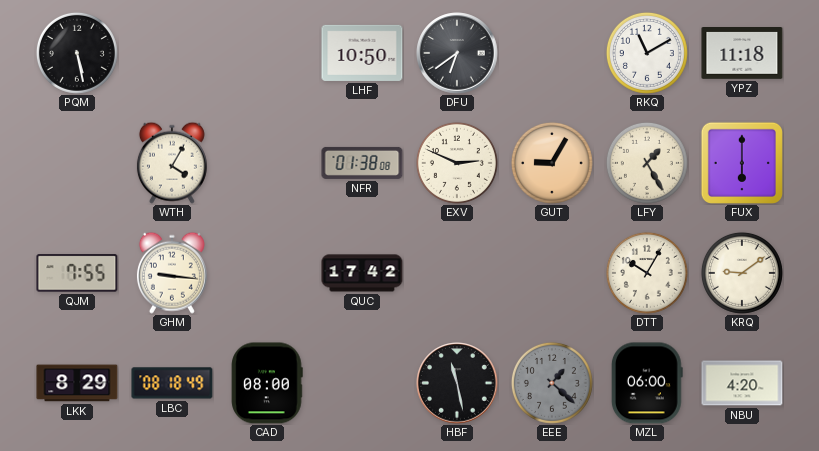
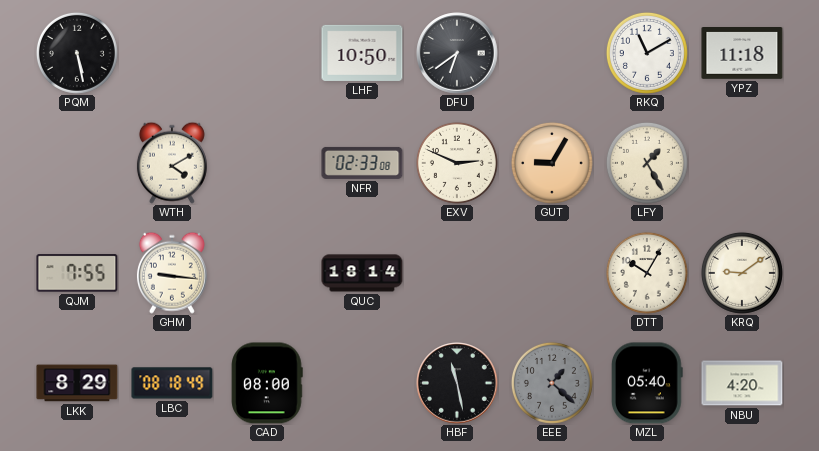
WTH: 4:05 -> 4:10
NFR: 01:38 -> 02:33
FUX: 6:00 -> none
QUC: 17:42 -> 18:14
MZL: 06:00 -> 05:40
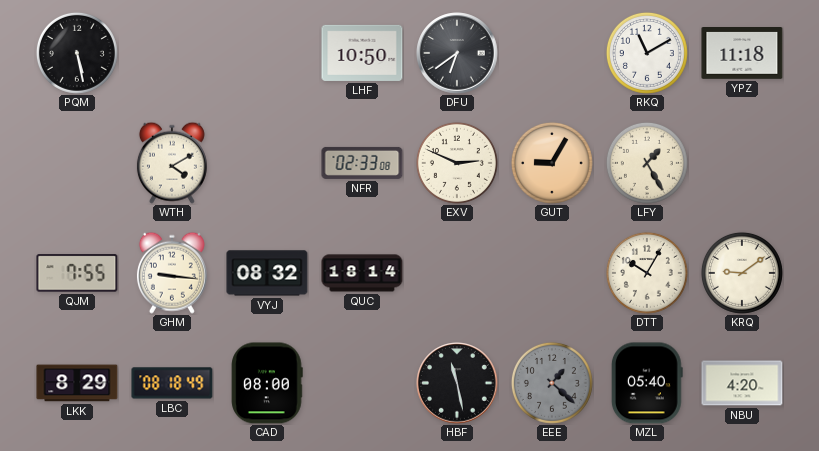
VYJ: none -> 08:32
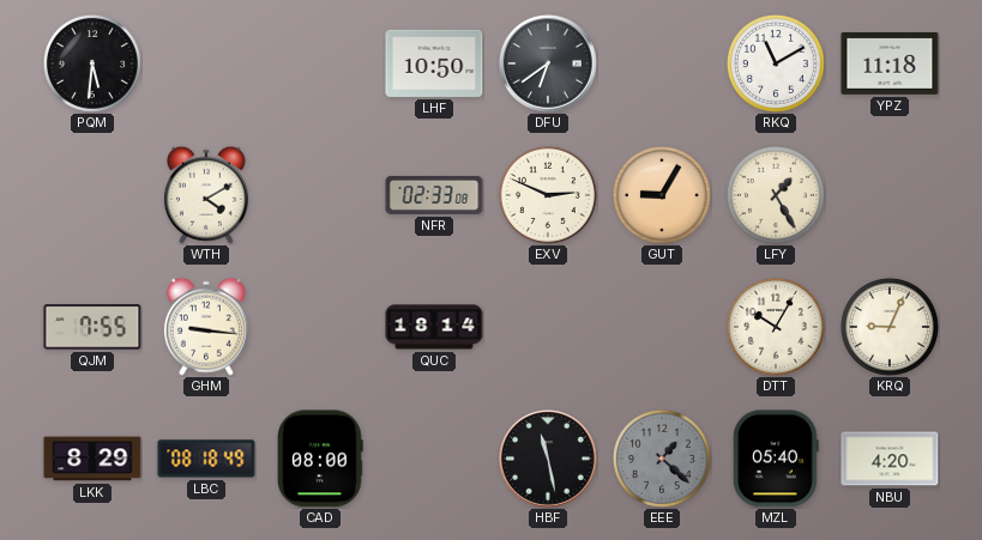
PQM: 5:28 -> 5:31
VYJ: 08:32 -> none
KRQ: 9:09 -> 9:04
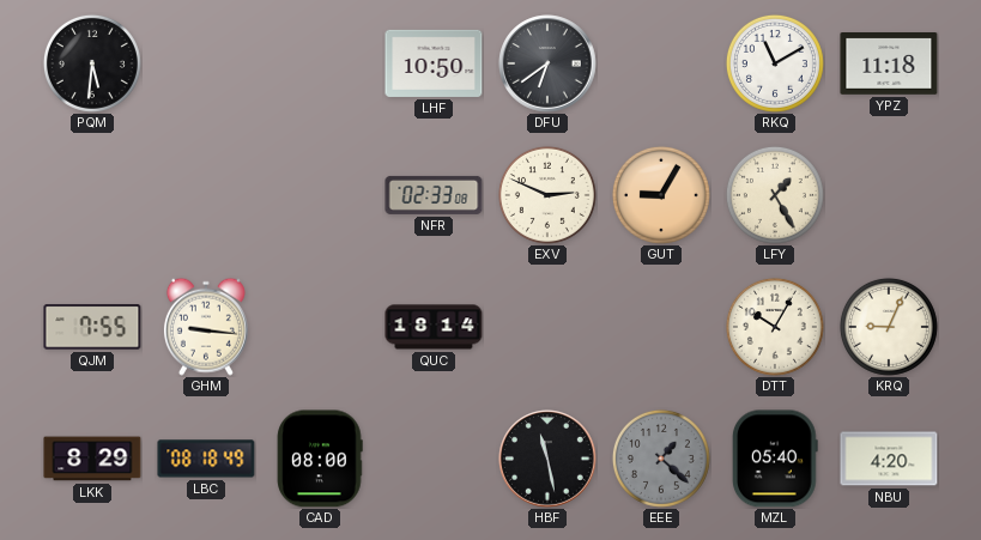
WTH: 4:10 -> none
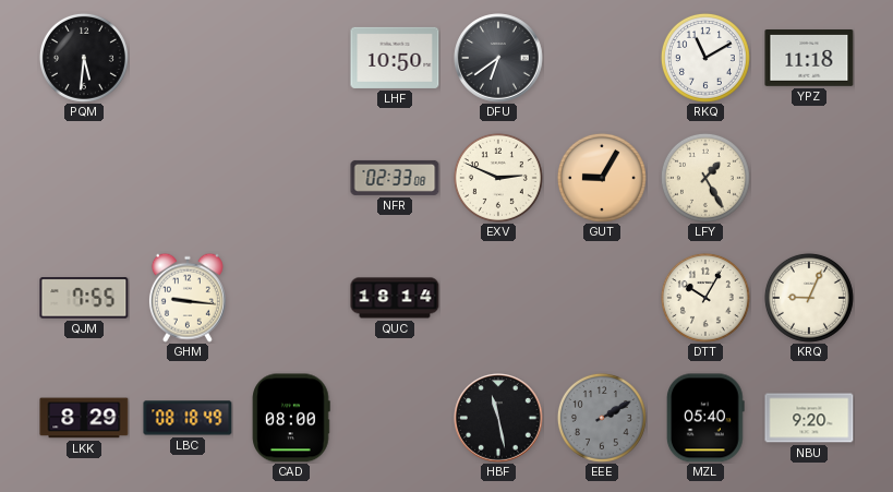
EEE: 1:22 -> 2:10
NBU: 4:20 -> 9:20
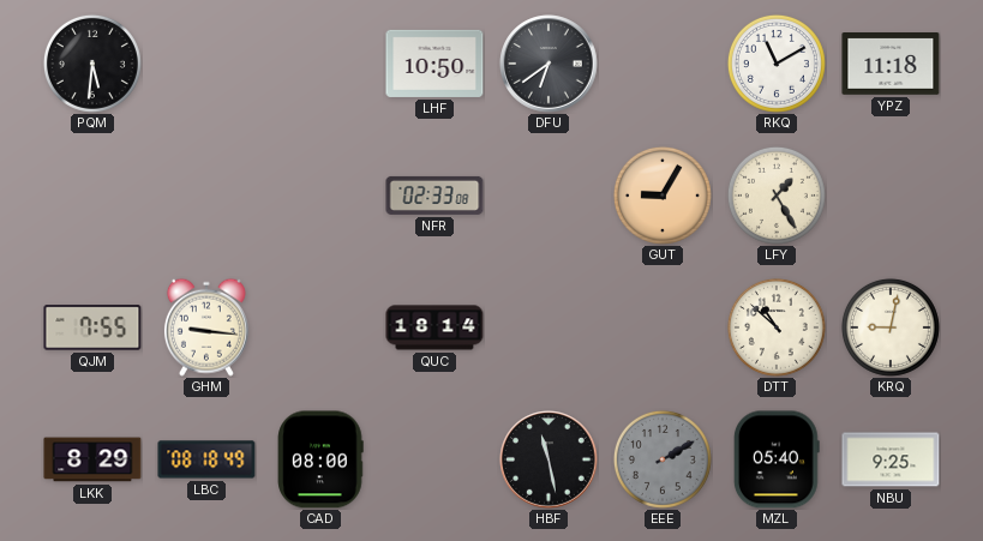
EXV: 2:49 -> none
DTT: 10:05 -> 10:52
KRQ: 9:04 -> 9:02
NBU: 9:20 -> 9:25
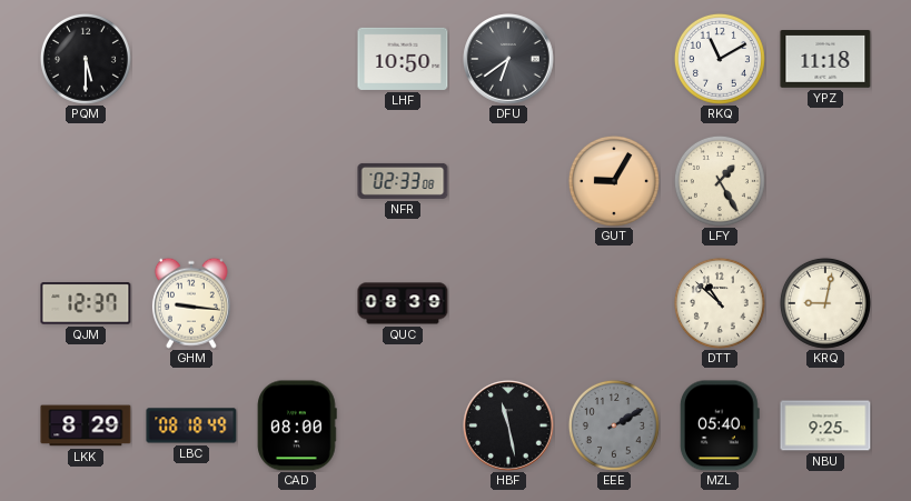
PQM: 5:31 -> 5:30
QJM: 7:55 -> 12:37
QUC: 18:14 -> 08:39
